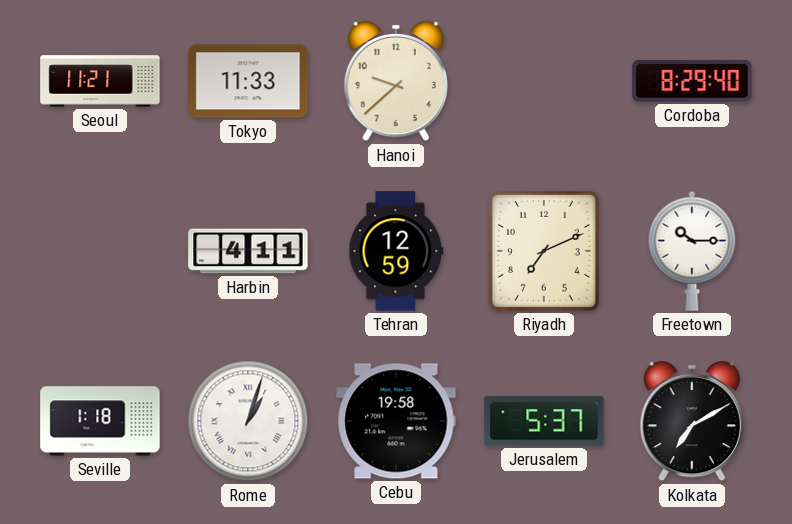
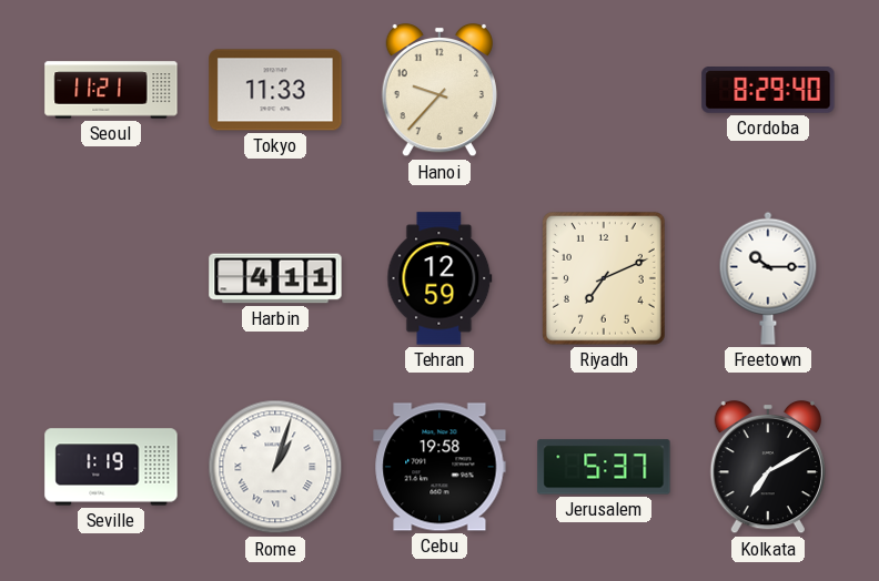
Hanoi: 9:38 -> 9:37
Seville: 1:18 -> 1:19
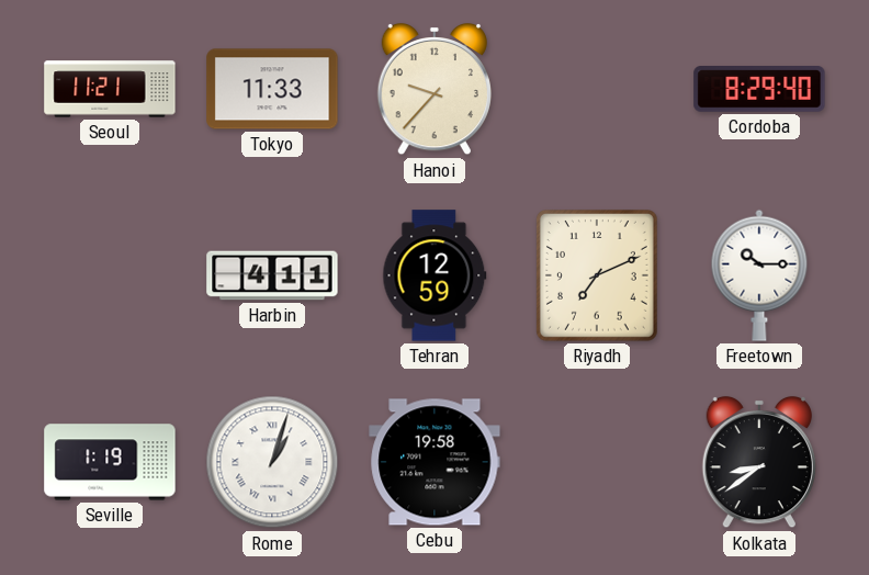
Jerusalem: 5:37 -> none
Kolkata: 7:10 -> 8:39
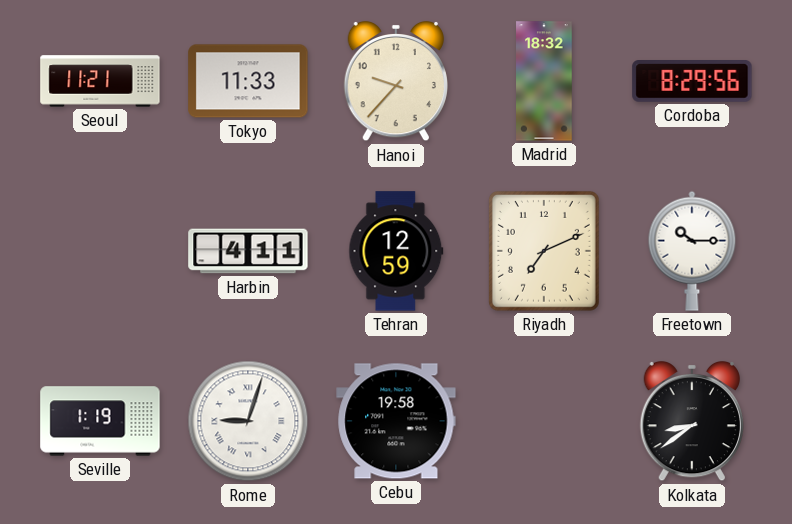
Madrid: none -> 18:32
Cordoba: 8:29:40 -> 8:29:56
Rome: 1:03 -> 9:03
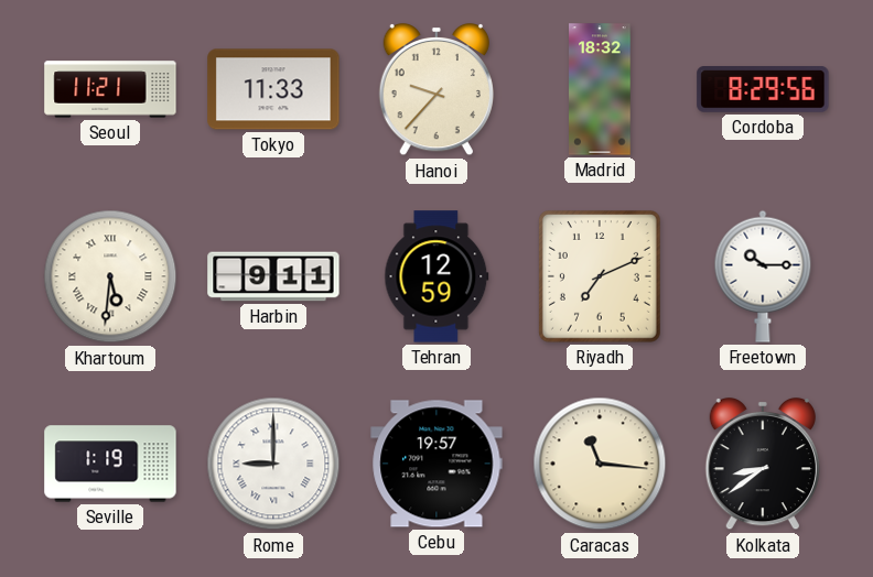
Khartoum: none -> 5:31
Harbin: 4:11 -> 9:11
Rome: 9:03 -> 9:00
Cebu: 19:58 -> 19:57
Caracas: none -> 11:16
